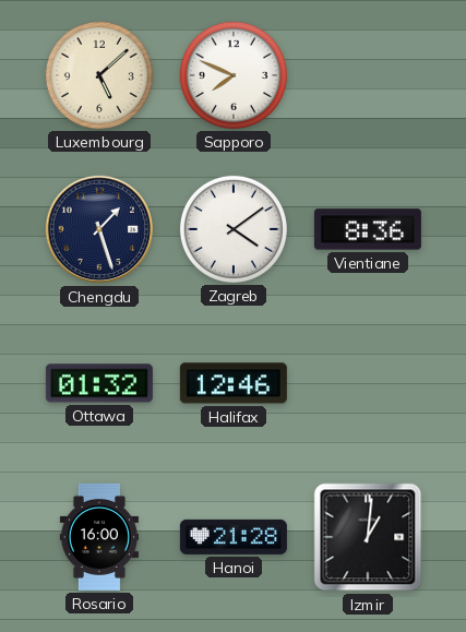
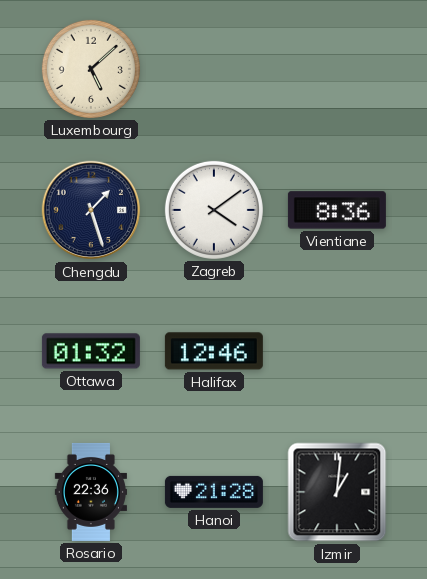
Sapporo: 7:49 -> none
Rosario: 16:00 -> 22:36
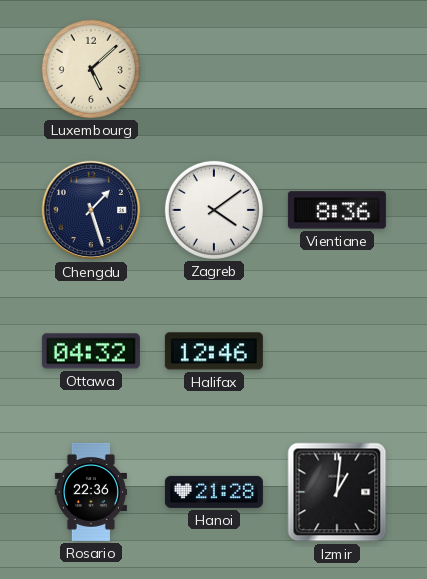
Ottawa: 01:32 -> 04:32
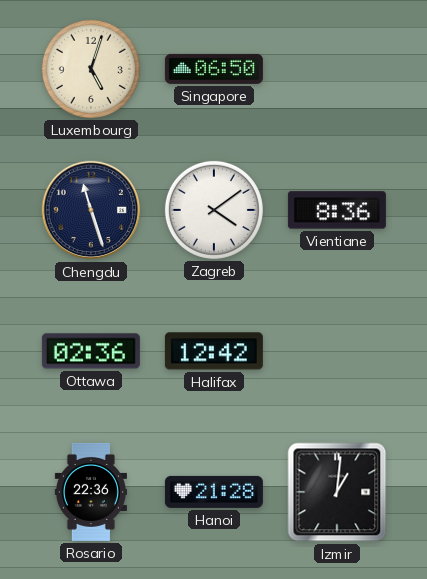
Luxembourg: 5:08 -> 5:03
Singapore: none -> 06:50
Chengdu: 1:27 -> 11:27
Ottawa: 04:32 -> 02:36
Halifax: 12:46 -> 12:42
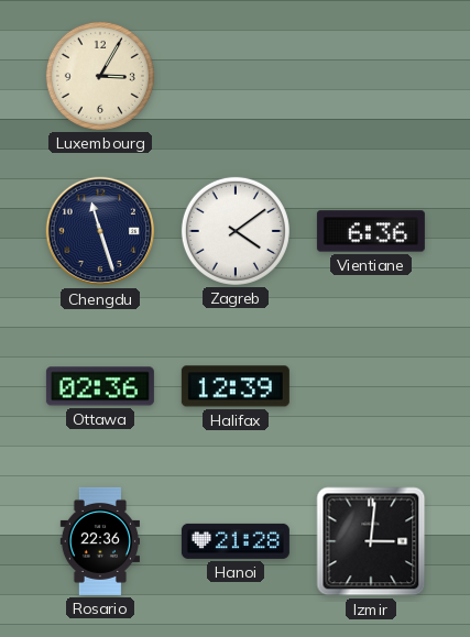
Luxembourg: 5:03 -> 3:05
Singapore: 06:50 -> none
Vientiane: 8:36 -> 6:36
Halifax: 12:42 -> 12:39
Izmir: 1:01 -> 3:01
